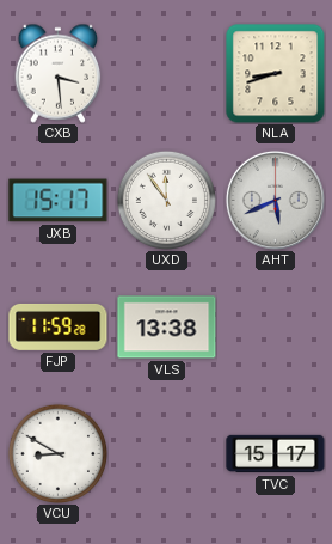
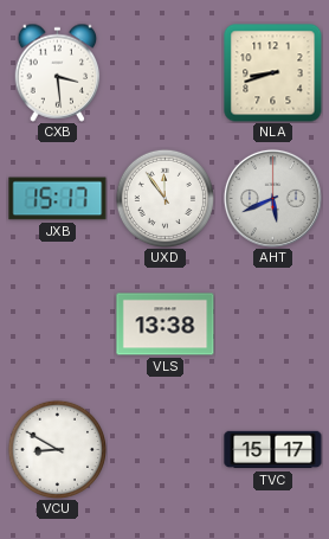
FJP: 11:59 -> none
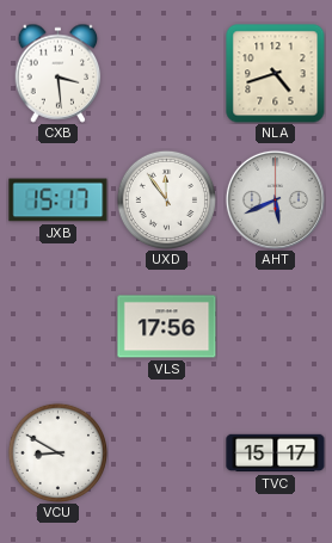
NLA: 8:42 -> 4:42
VLS: 13:38 -> 17:56
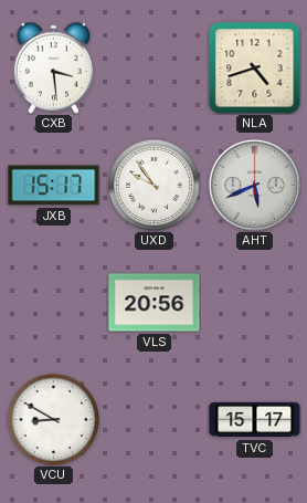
UXD: 11:54 -> 9:54
VLS: 17:56 -> 20:56
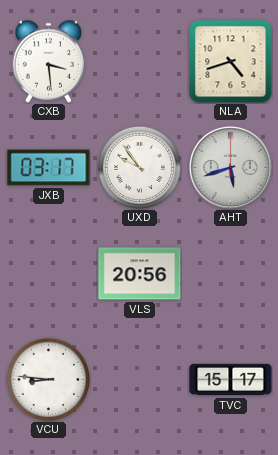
JXB: 15:17 -> 03:17
AHT: 5:41 -> 5:42
VCU: 8:50 -> 8:46
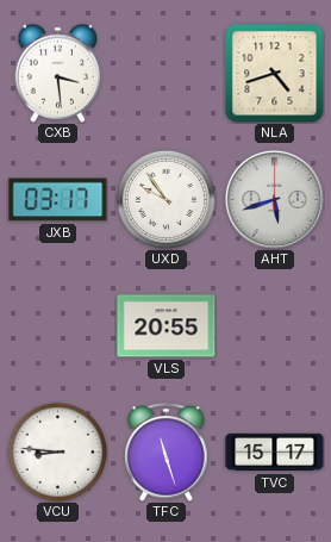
VLS: 20:56 -> 20:55
TFC: none -> 11:27
